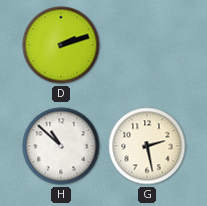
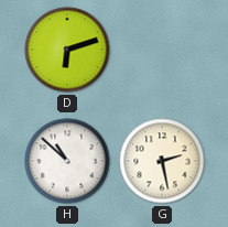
D: 2:12 -> 6:12
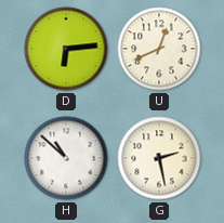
D: 6:12 -> 6:14
U: none -> 12:41
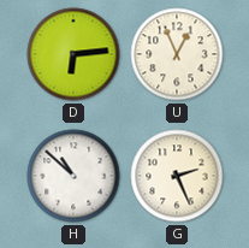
U: 12:41 -> 12:56
G: 2:28 -> 2:26
